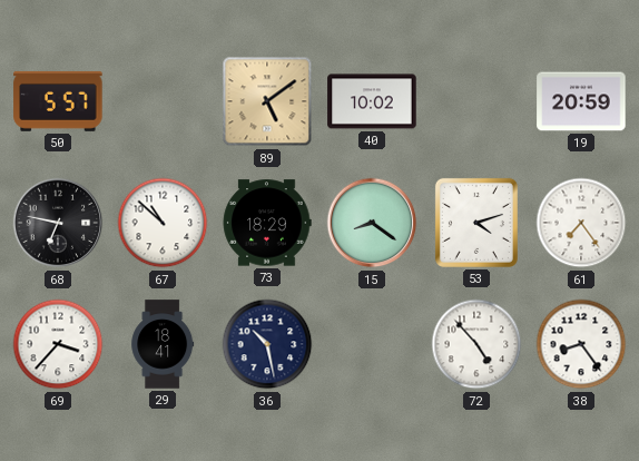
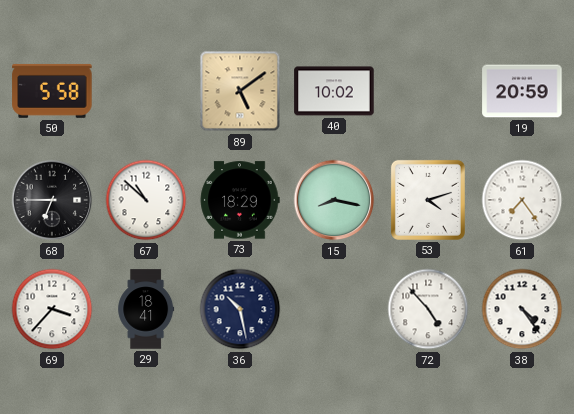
50: 5:57 -> 5:58
68: 6:47 -> 6:45
15: 8:21 -> 8:17
38: 8:24 -> 4:24
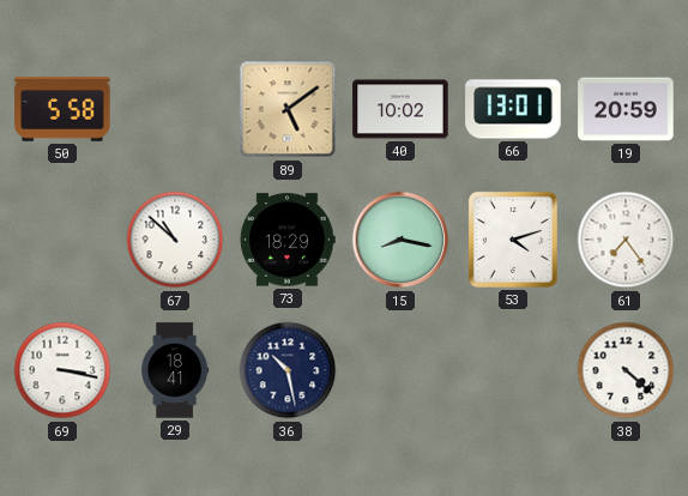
66: none -> 13:01
68: 6:45 -> none
69: 3:37 -> 3:17
72: 4:53 -> none
38: 4:24 -> 4:22
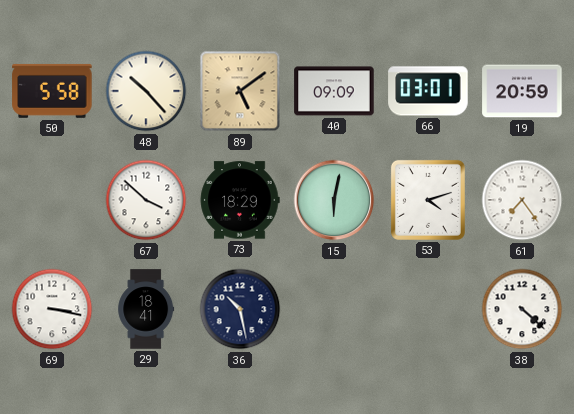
48: none -> 10:23
40: 10:02 -> 09:09
66: 13:01 -> 03:01
67: 10:52 -> 3:52
15: 8:17 -> 6:02
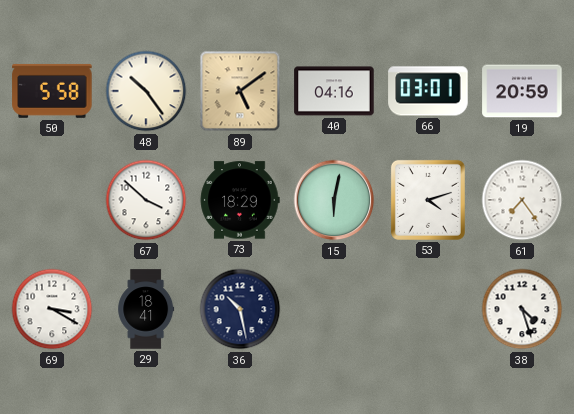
48: 10:23 -> 10:24
40: 09:09 -> 04:16
69: 3:17 -> 3:20
38: 4:22 -> 4:27
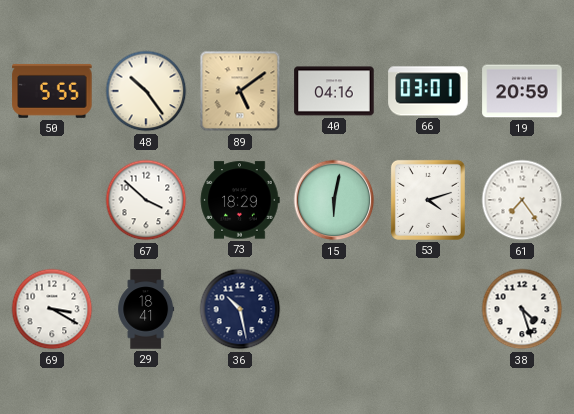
50: 5:58 -> 5:55
